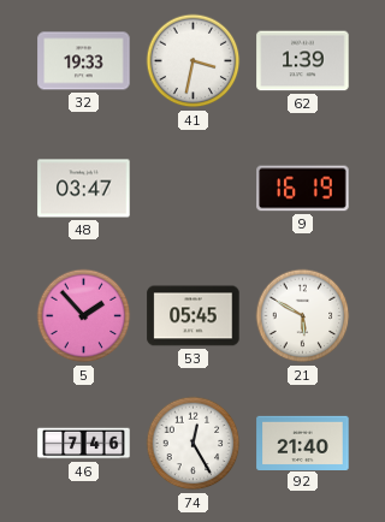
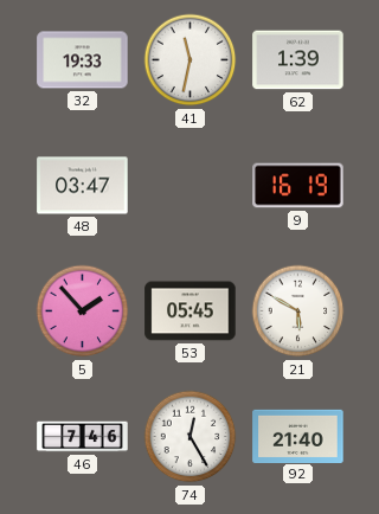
41: 3:32 -> 11:32
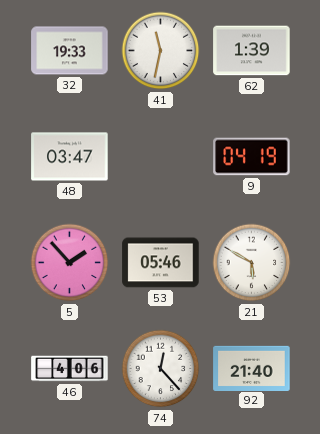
9: 16:19 -> 04:19
53: 05:45 -> 05:46
46: 7:46 -> 4:06
74: 12:25 -> 12:23
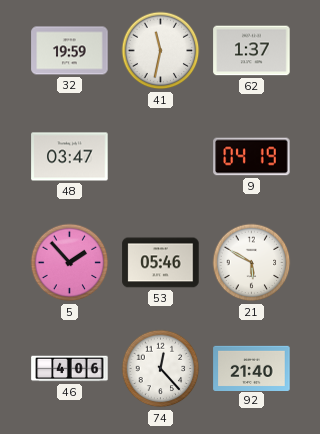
32: 19:33 -> 19:59
62: 1:39 -> 1:37
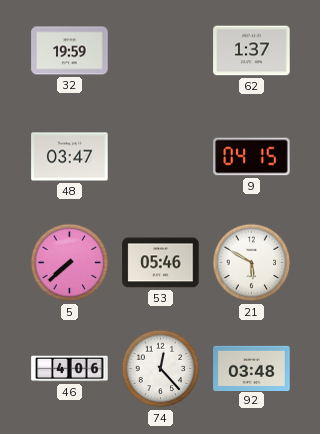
41: 11:32 -> none
9: 04:19 -> 04:15
5: 1:53 -> 7:38
92: 21:40 -> 03:48
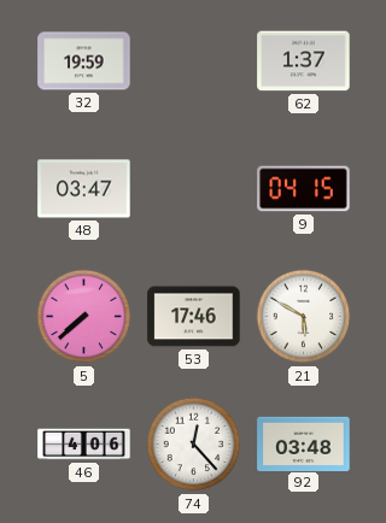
53: 05:46 -> 17:46
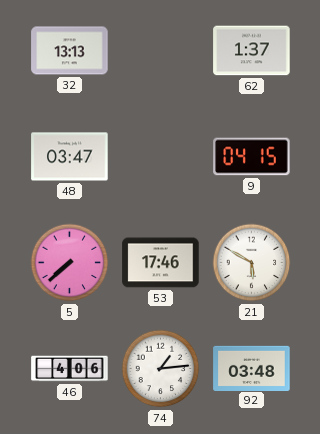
32: 19:59 -> 13:13
74: 12:23 -> 1:14
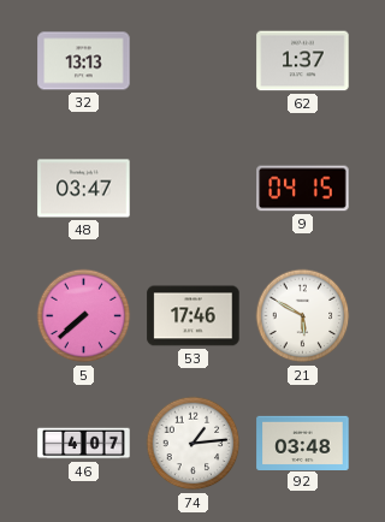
46: 4:06 -> 4:07
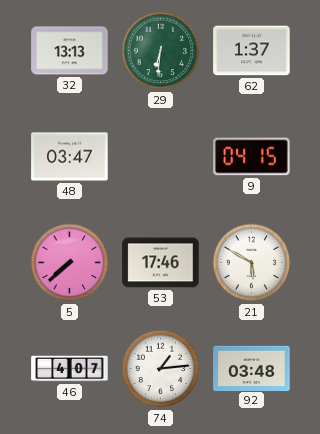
29: none -> 6:31
